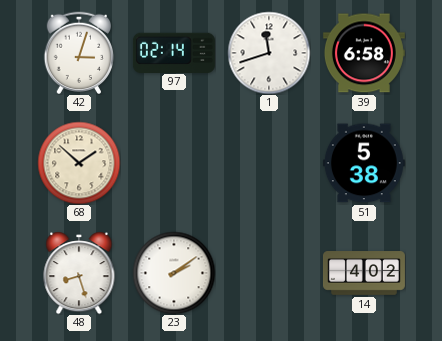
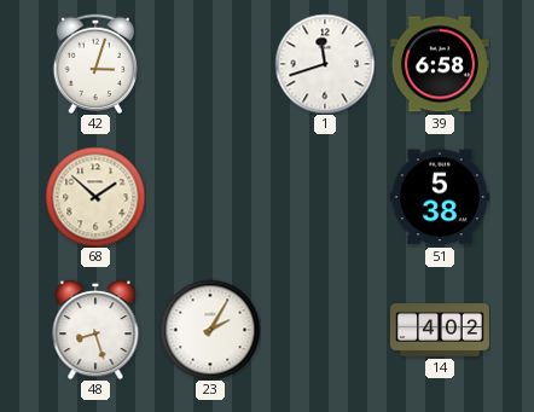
97: 02:14 -> none
23: 2:09 -> 2:05
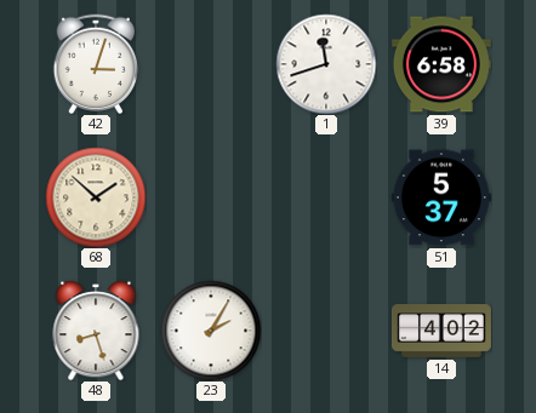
51: 5:38 -> 5:37
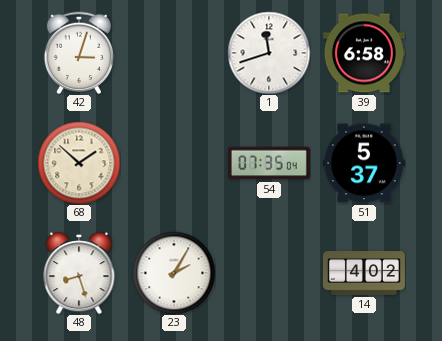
54: none -> 07:35
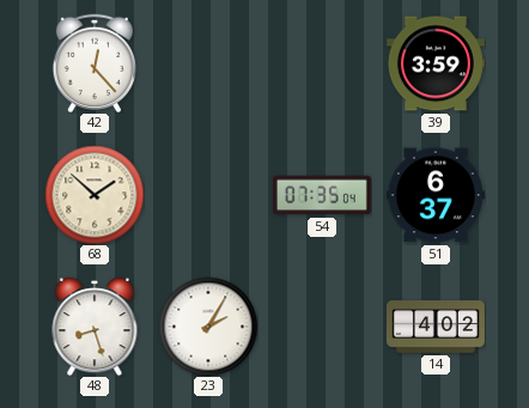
42: 3:03 -> 12:23
1: 11:42 -> none
39: 6:58 -> 3:59
51: 5:37 -> 6:37
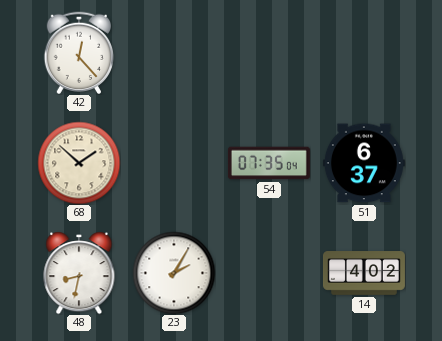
39: 3:59 -> none
48: 8:27 -> 8:32
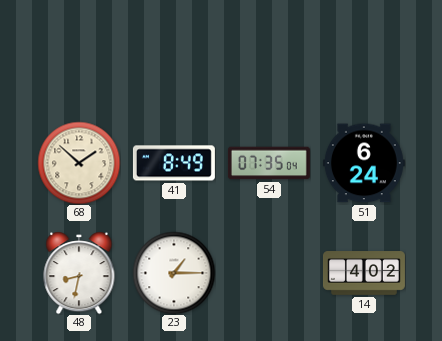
42: 12:23 -> none
41: none -> 8:49
51: 6:37 -> 6:24
23: 2:05 -> 1:15
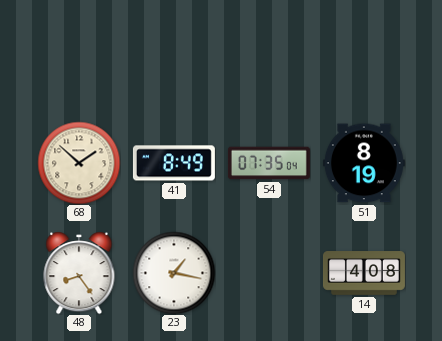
51: 6:24 -> 8:19
48: 8:32 -> 8:24
23: 1:15 -> 1:17
14: 4:02 -> 4:08
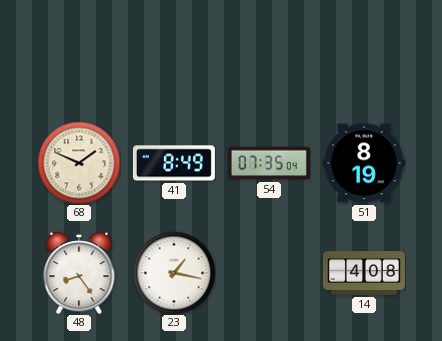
68: 1:52 -> 1:49
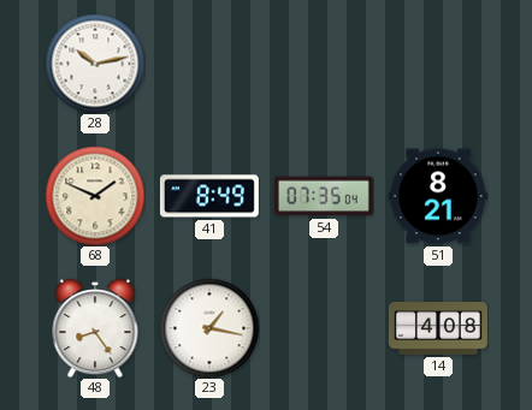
28: none -> 10:13
51: 8:19 -> 8:21
